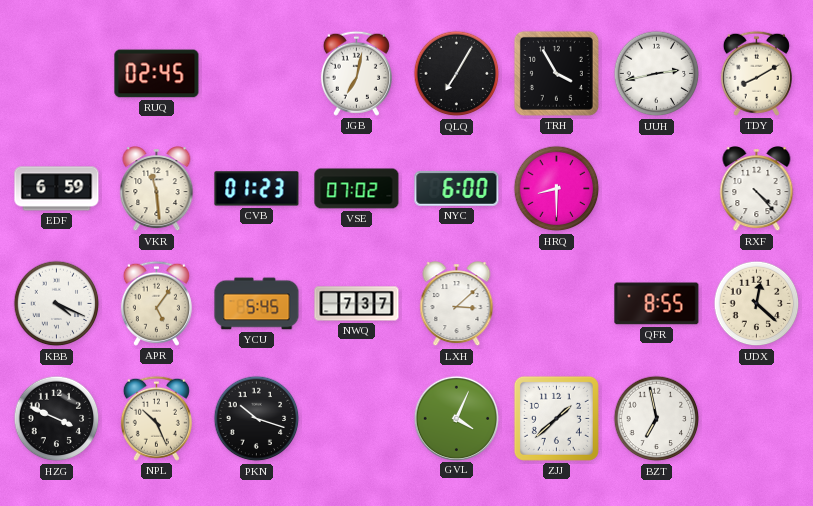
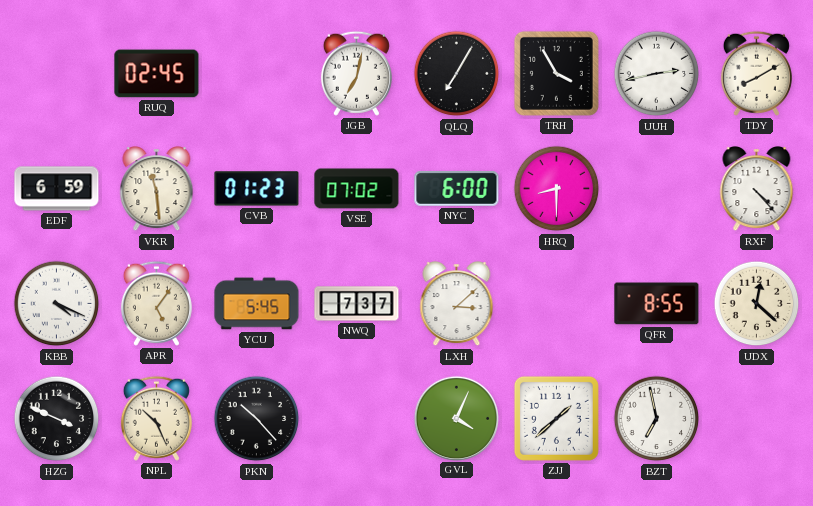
PKN: 10:18 -> 10:23
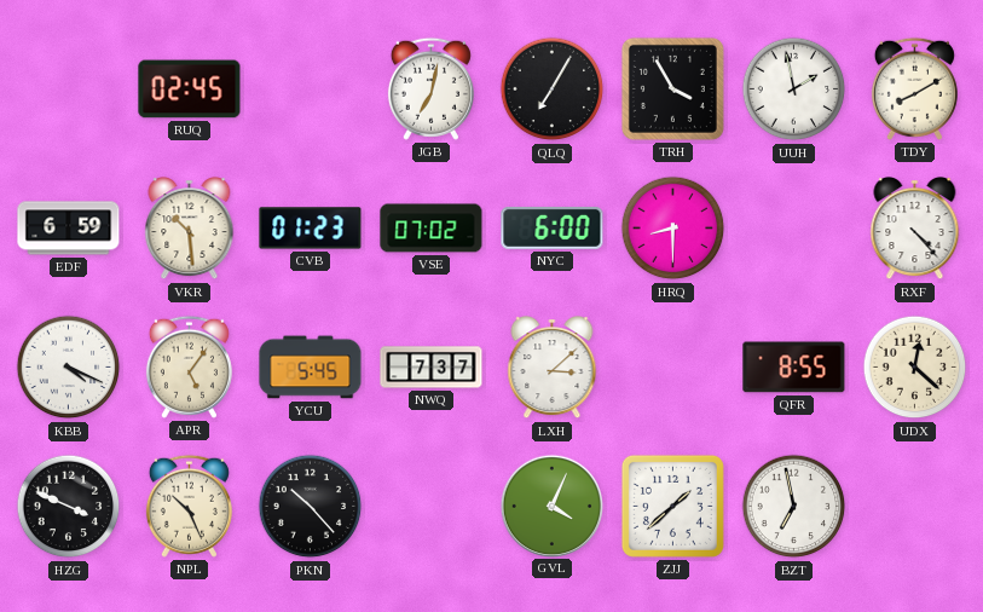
UUH: 2:43 -> 1:58
VKR: 11:29 -> 10:29
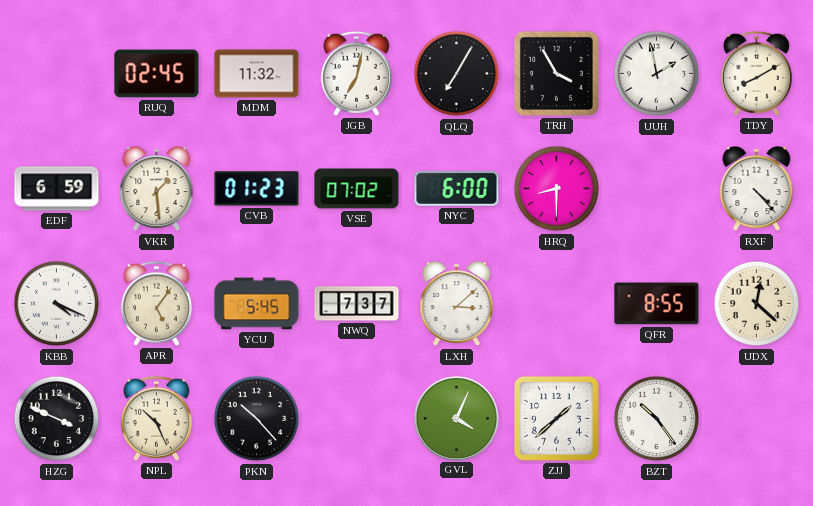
MDM: none -> 11:32
VKR: 10:29 -> 1:29
BZT: 6:58 -> 10:24
